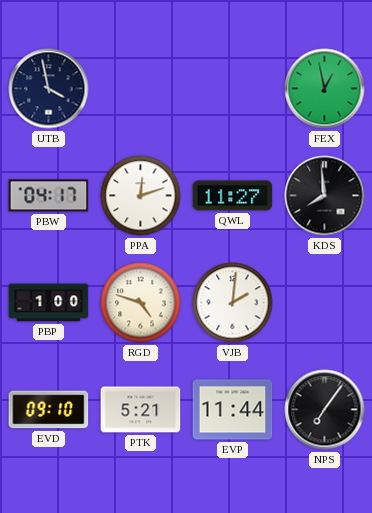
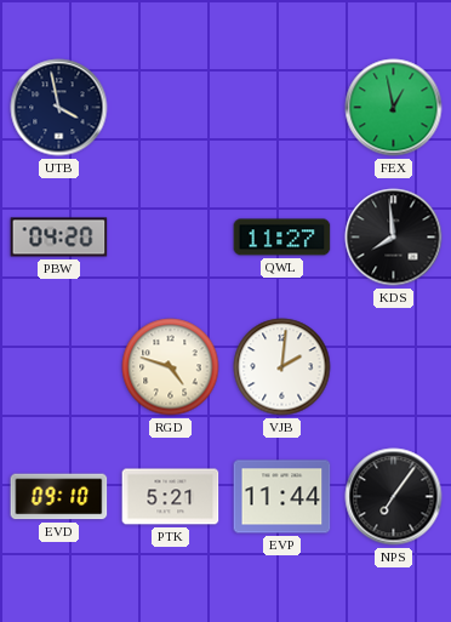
PBW: 04:17 -> 04:20
PPA: 12:12 -> none
PBP: 1:00 -> none
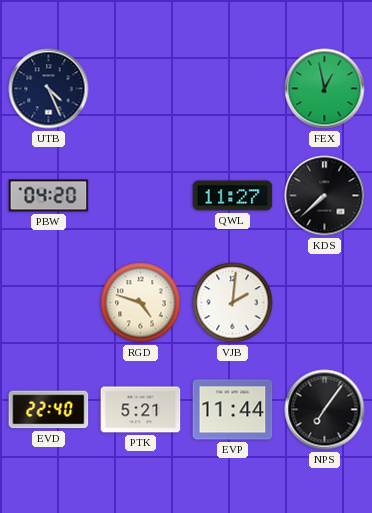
UTB: 3:58 -> 4:26
KDS: 7:59 -> 7:38
EVD: 09:10 -> 22:40
